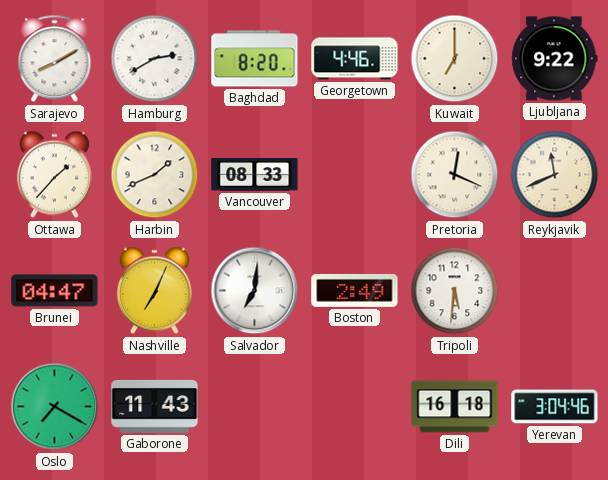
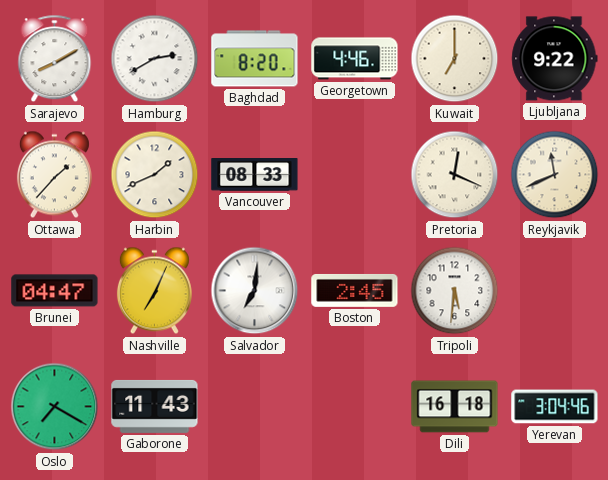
Boston: 2:49 -> 2:45
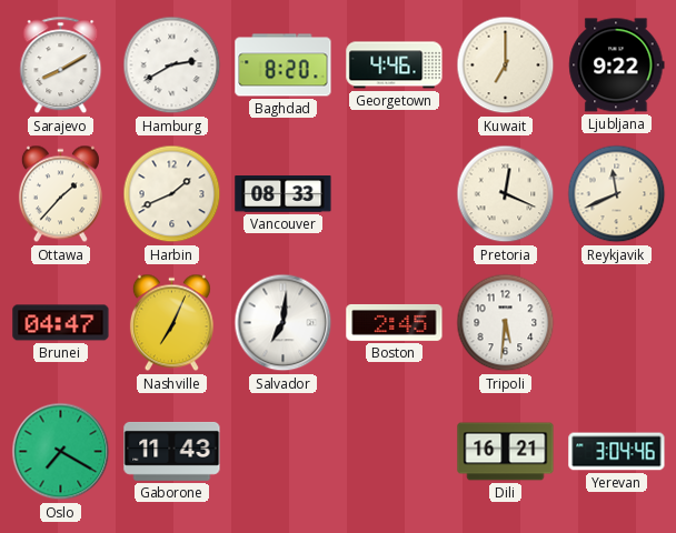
Dili: 16:18 -> 16:21
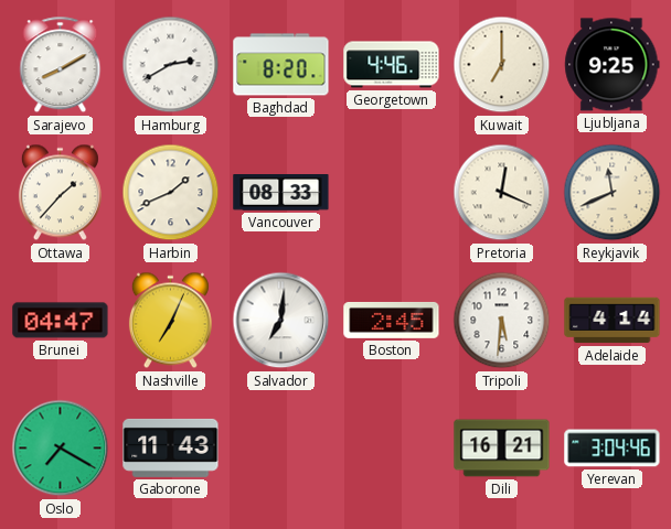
Ljubljana: 9:22 -> 9:25
Adelaide: none -> 4:14
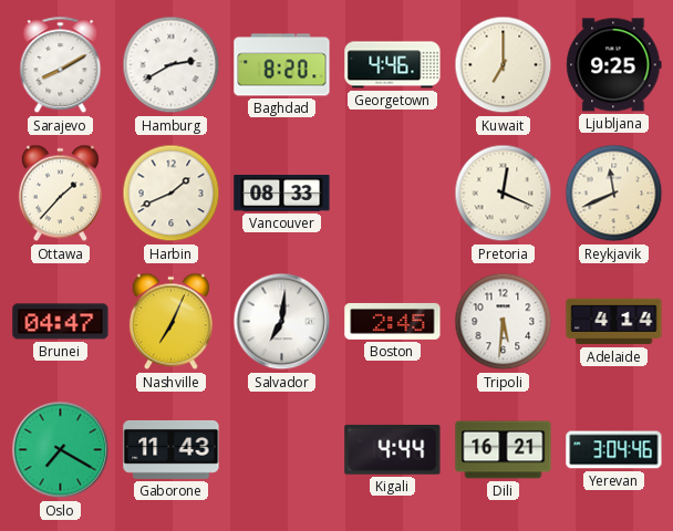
Kigali: none -> 4:44
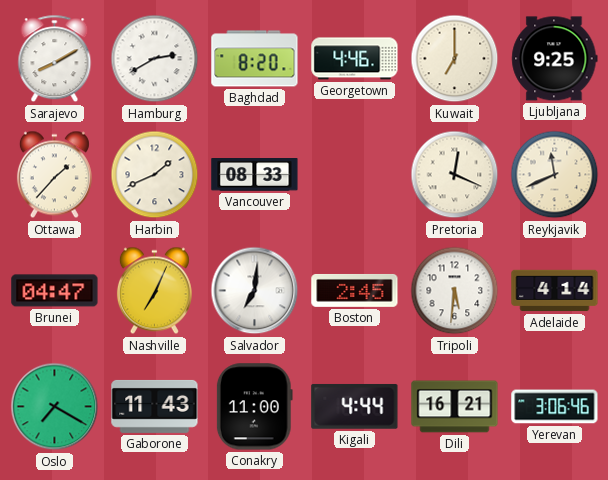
Conakry: none -> 11:00
Yerevan: 3:04 -> 3:06
